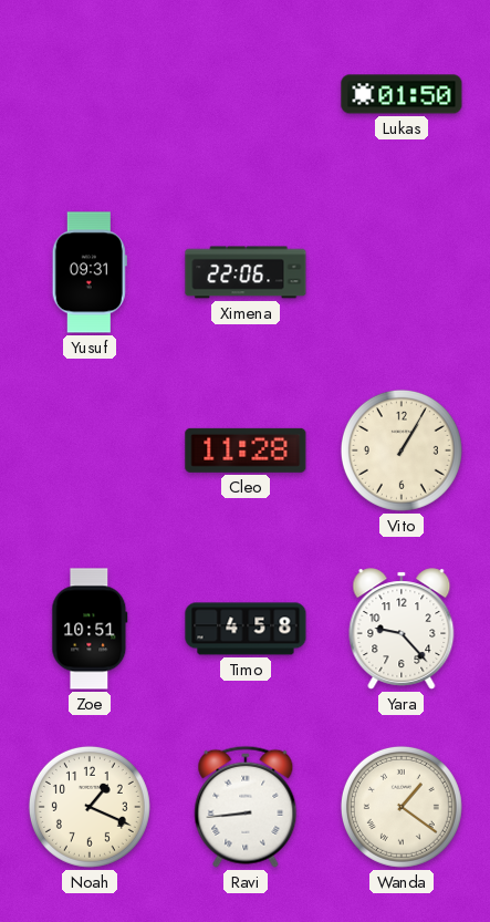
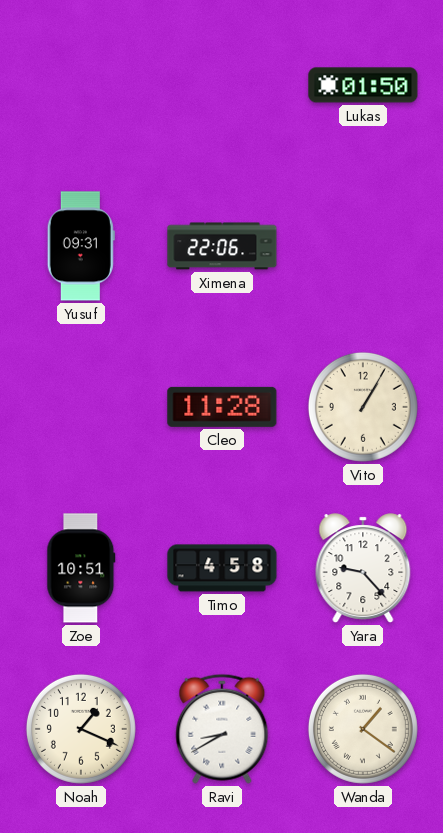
Ravi: 8:44 -> 8:40
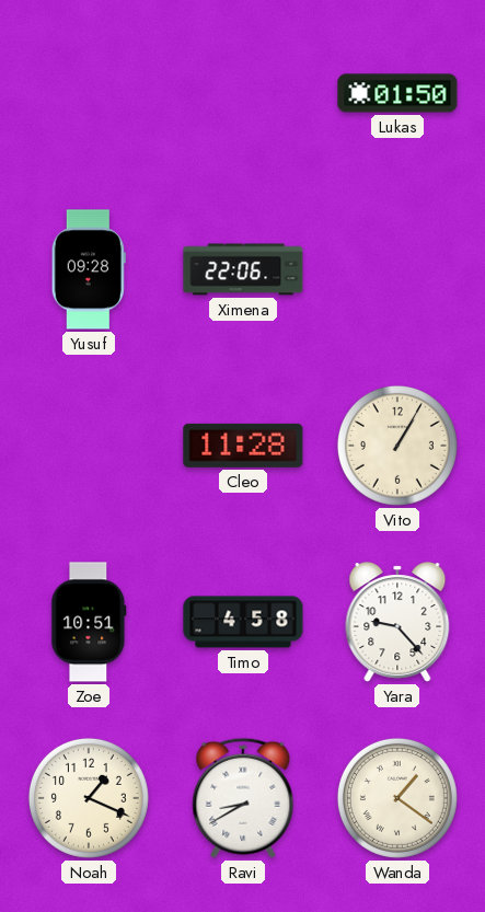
Yusuf: 09:31 -> 09:28
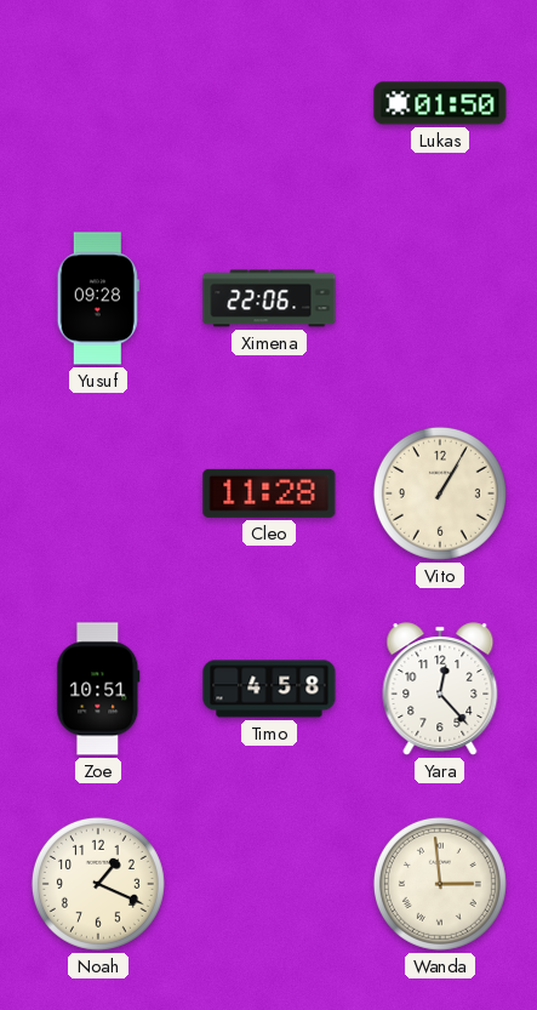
Yara: 9:23 -> 12:23
Ravi: 8:40 -> none
Wanda: 1:21 -> 2:59
